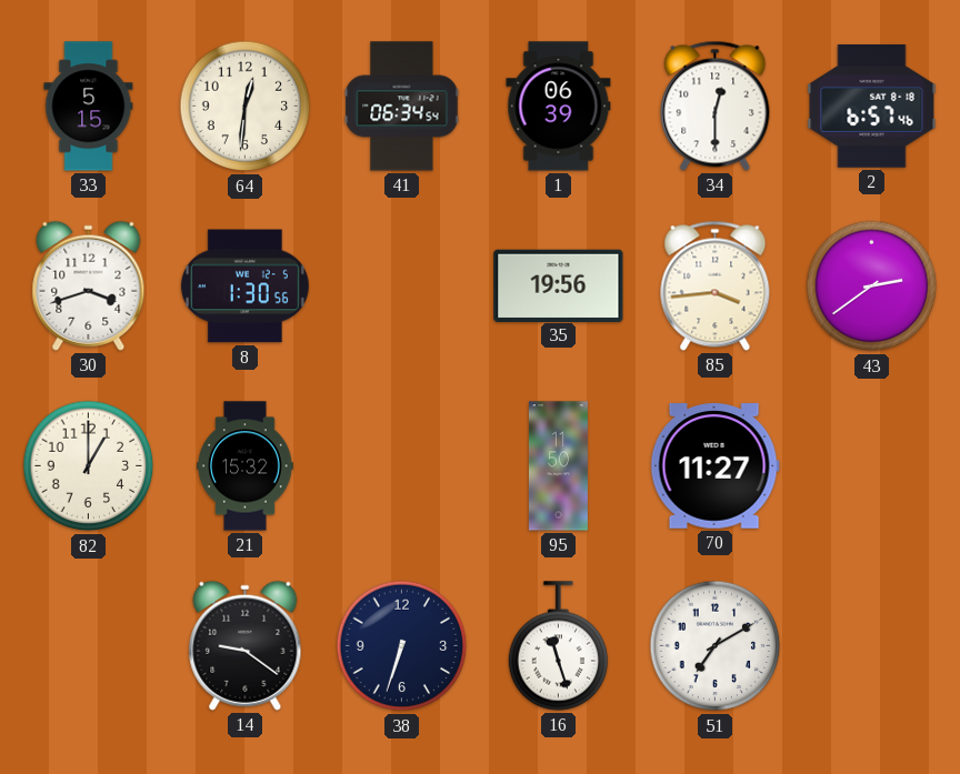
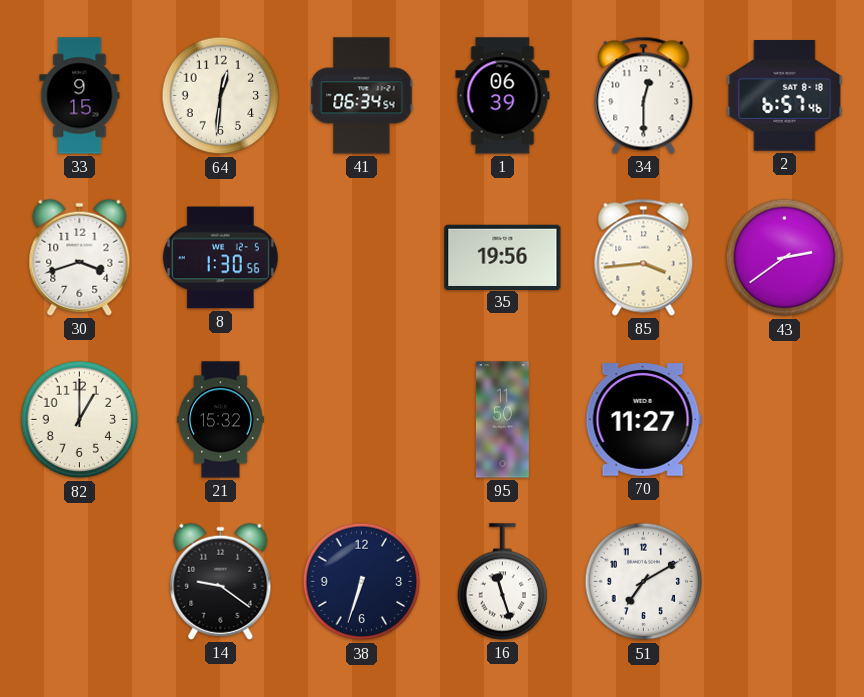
33: 5:15 -> 9:15
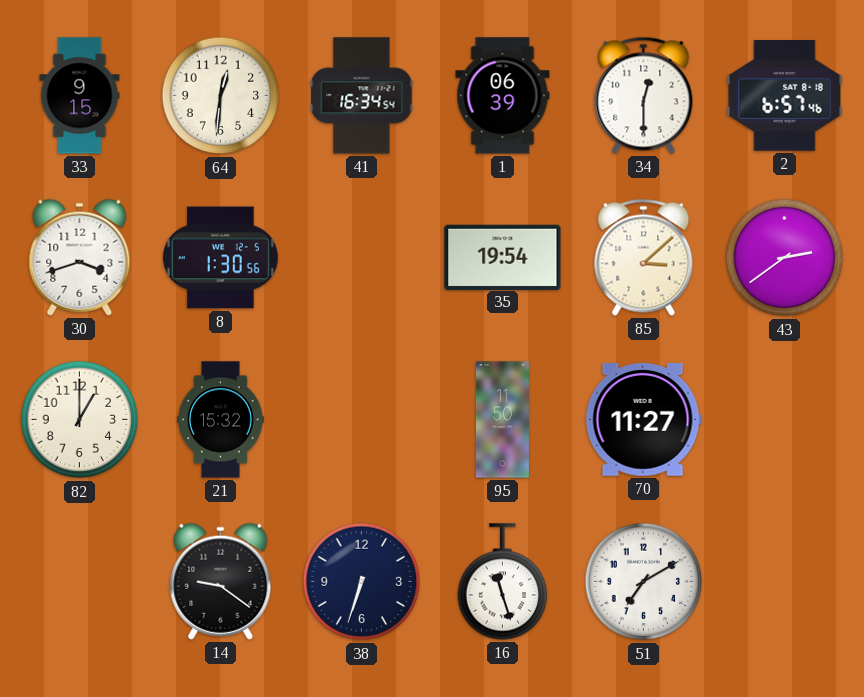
41: 06:34 -> 16:34
35: 19:56 -> 19:54
85: 3:44 -> 3:08
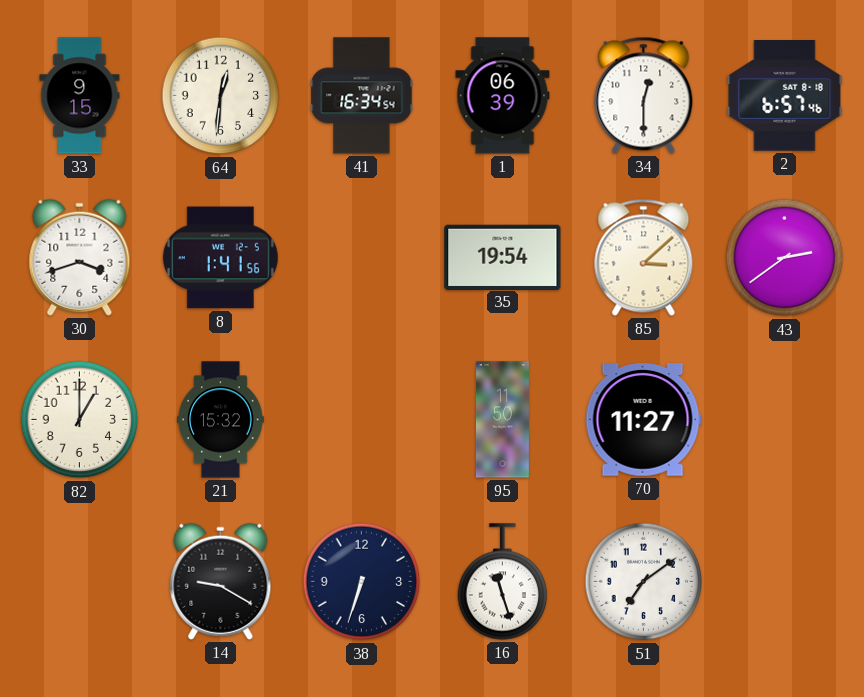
8: 1:30 -> 1:41
14: 9:21 -> 9:20
51: 7:10 -> 7:09
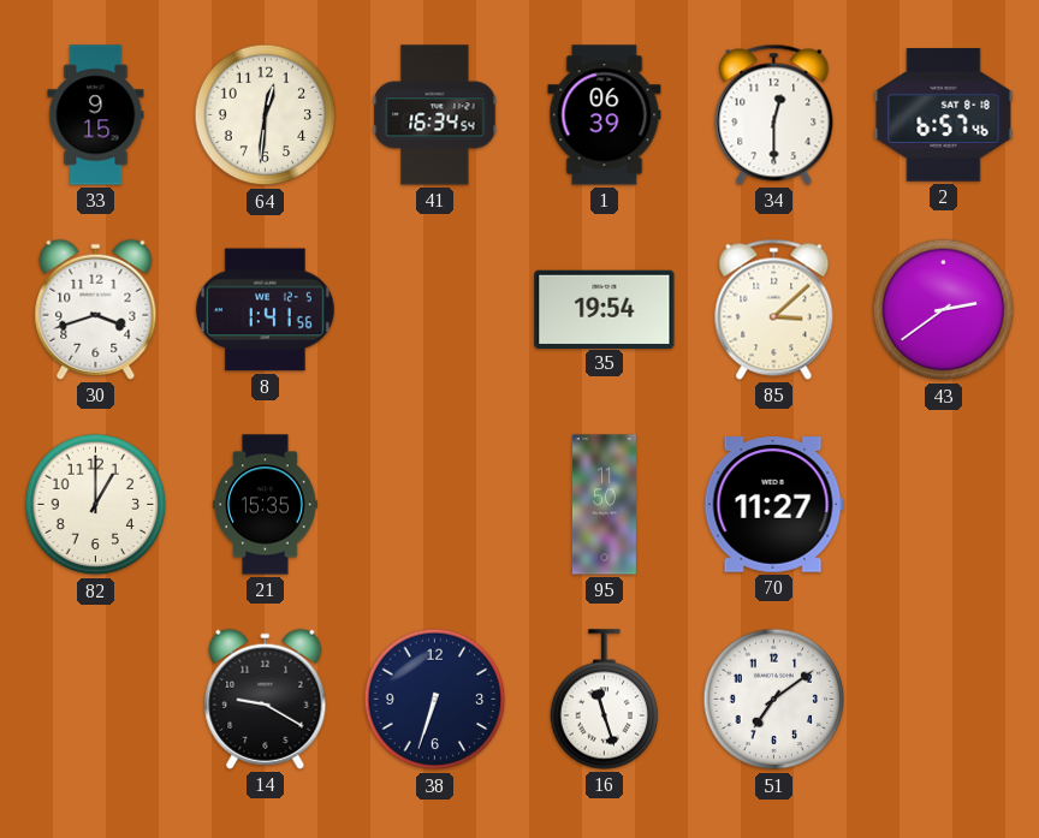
21: 15:32 -> 15:35
